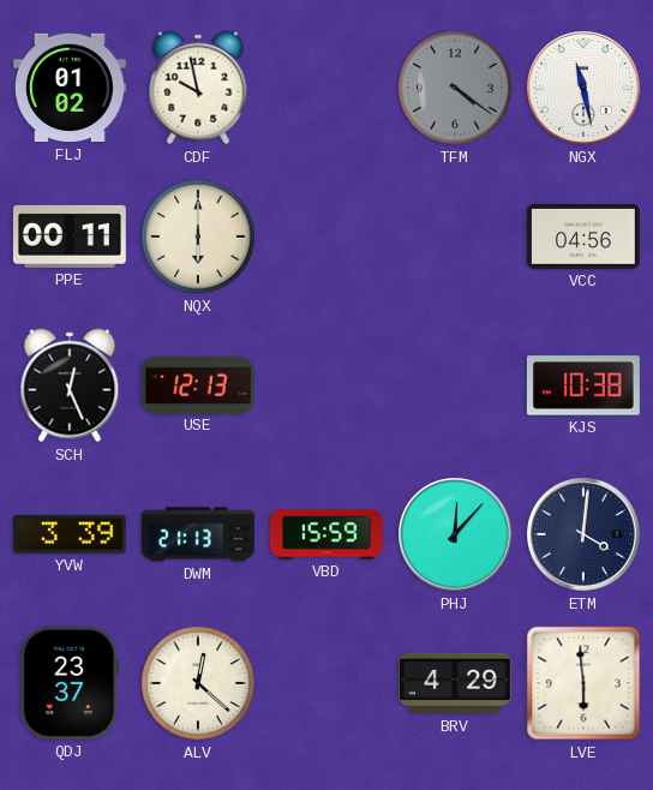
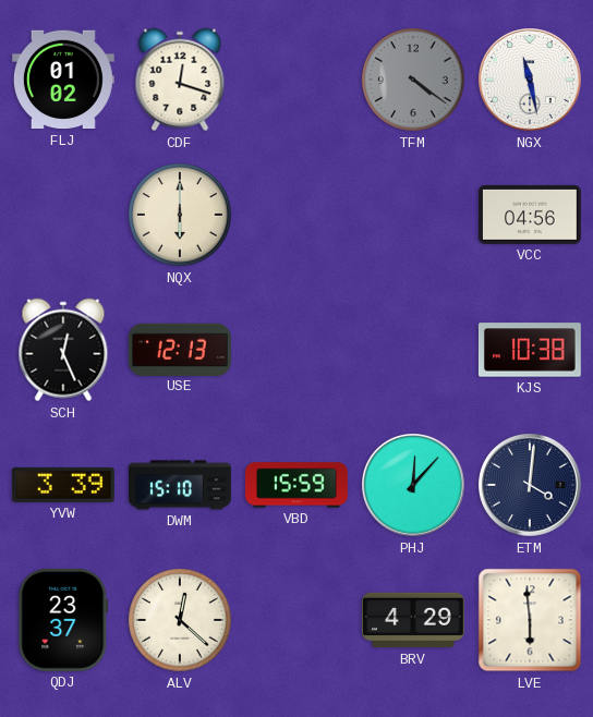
CDF: 9:58 -> 12:18
PPE: 00:11 -> none
DWM: 21:13 -> 15:10
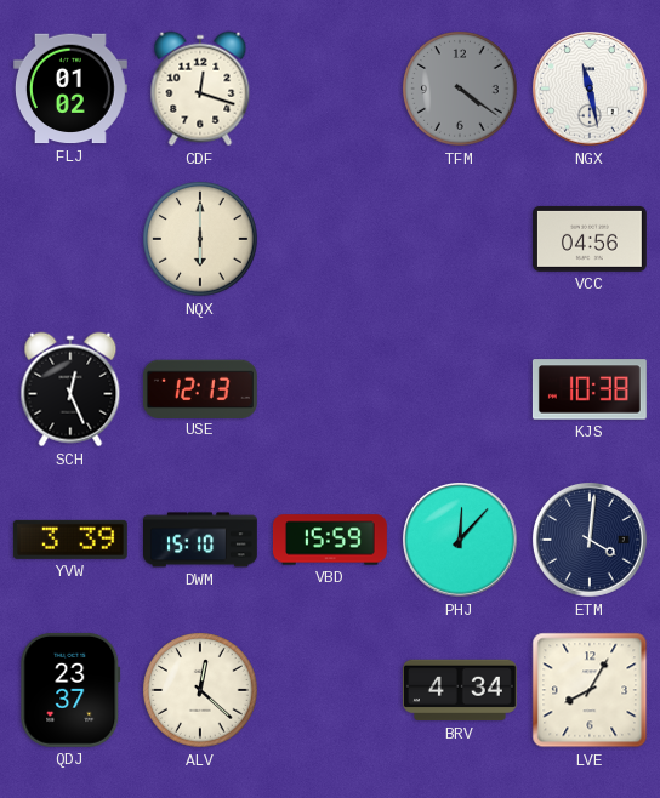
BRV: 4:29 -> 4:34
LVE: 5:59 -> 8:05
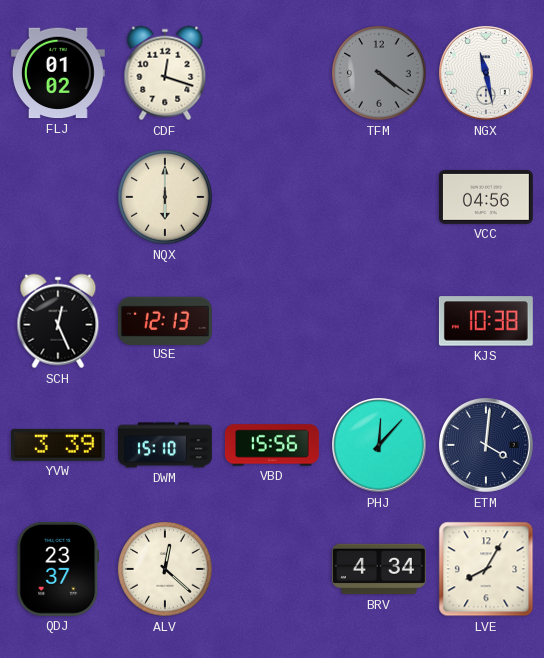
VBD: 15:59 -> 15:56
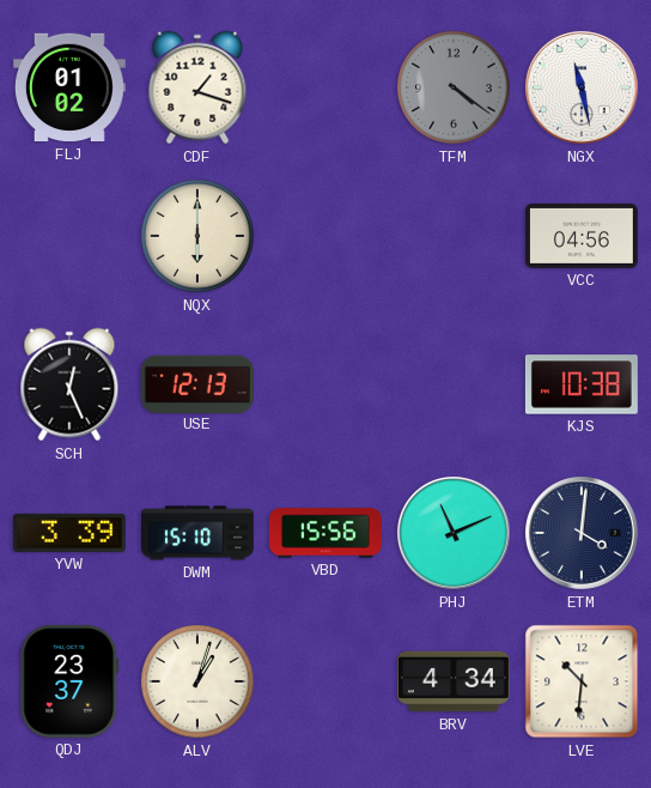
CDF: 12:18 -> 1:18
PHJ: 12:07 -> 11:11
ALV: 12:22 -> 1:03
LVE: 8:05 -> 10:31
